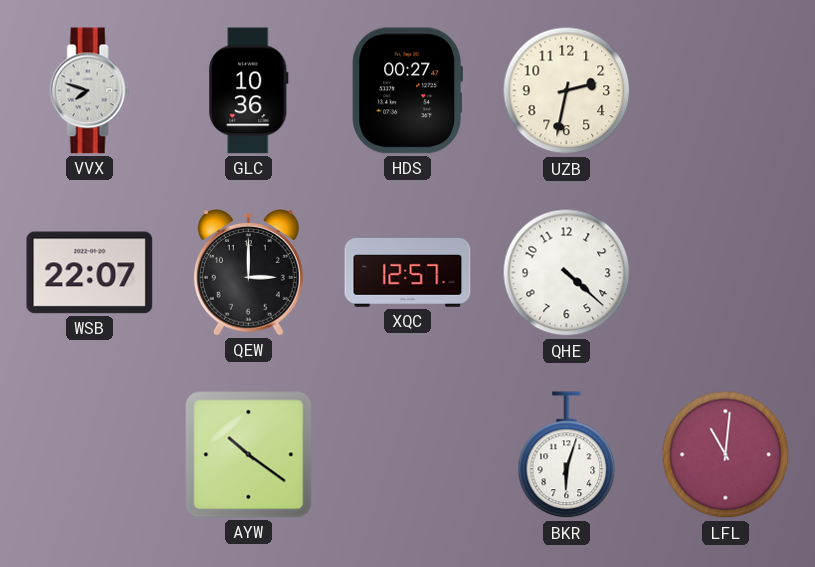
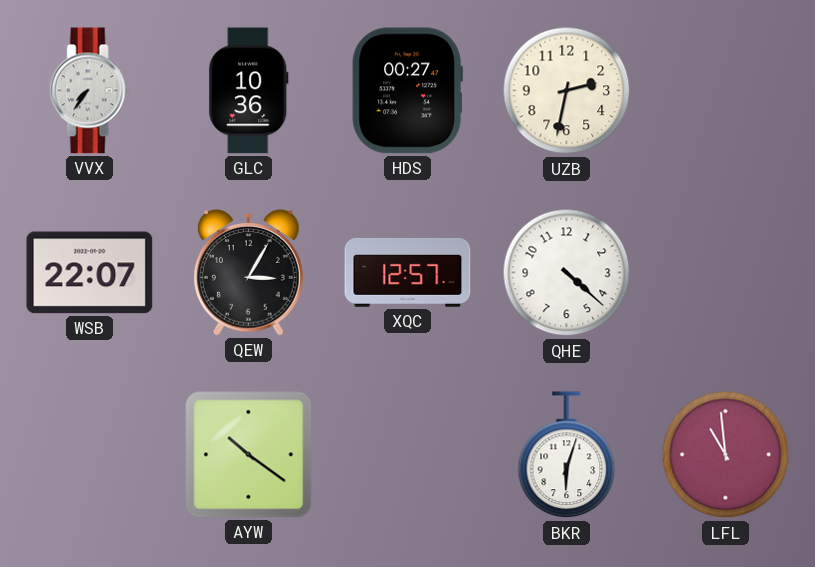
VVX: 7:48 -> 7:36
QEW: 3:00 -> 3:05
LFL: 11:01 -> 10:59
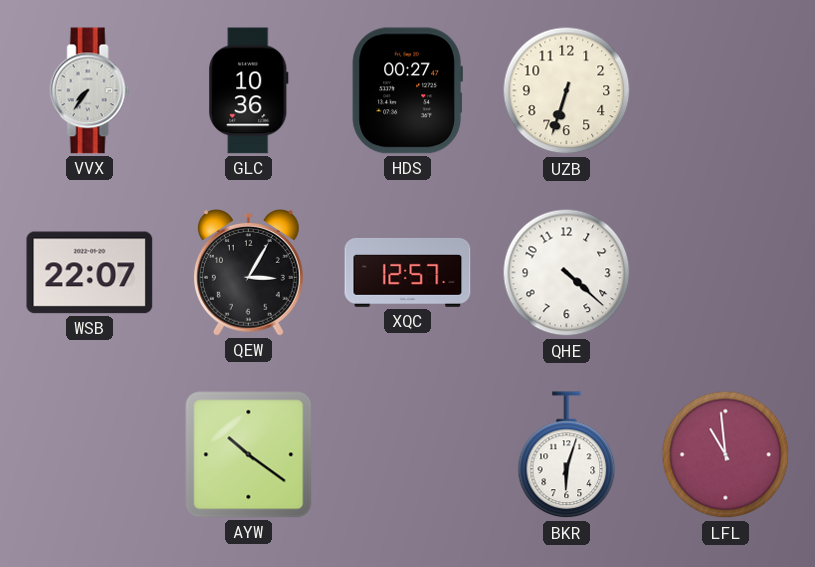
UZB: 2:32 -> 6:33
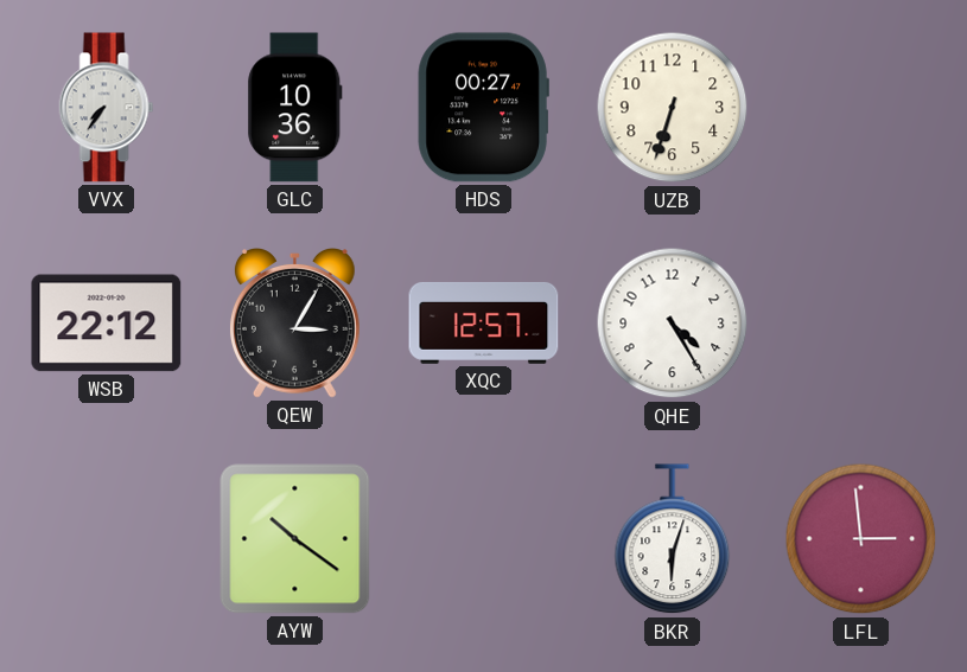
WSB: 22:07 -> 22:12
QHE: 4:22 -> 4:25
LFL: 10:59 -> 2:59
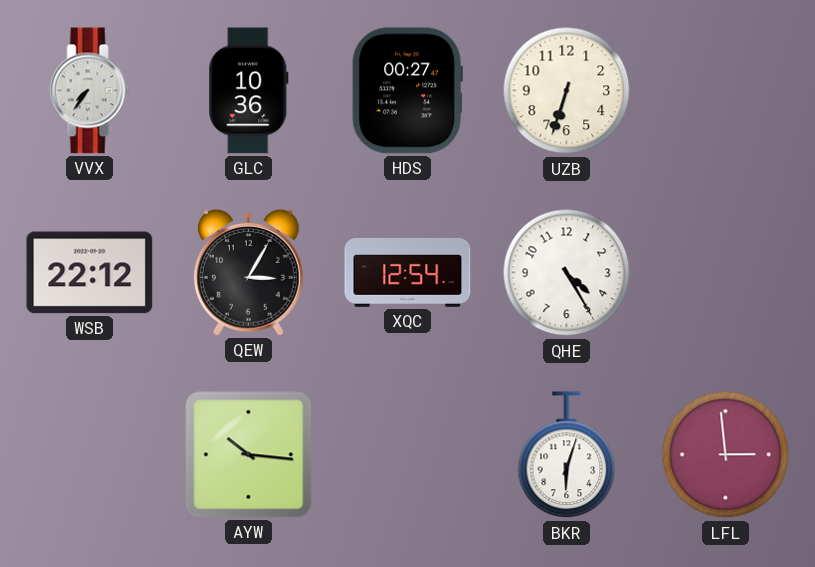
XQC: 12:57 -> 12:54
AYW: 10:21 -> 10:16
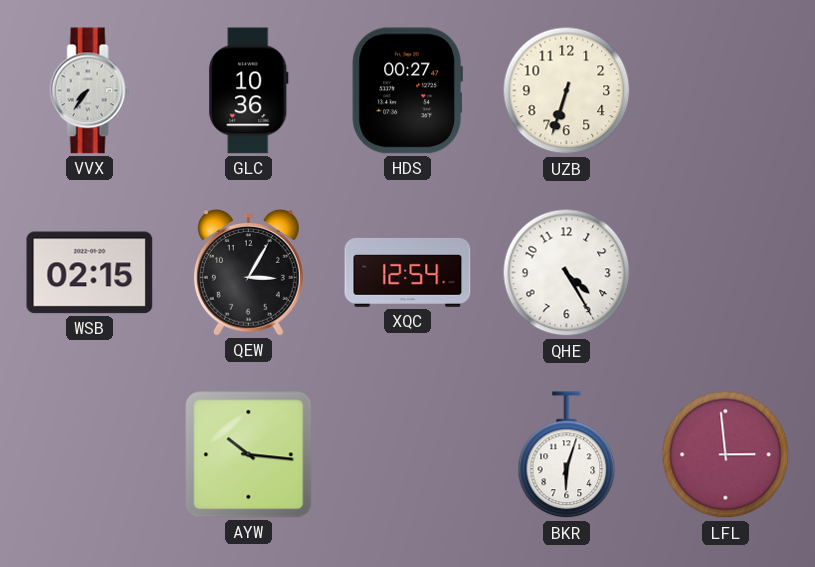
WSB: 22:12 -> 02:15
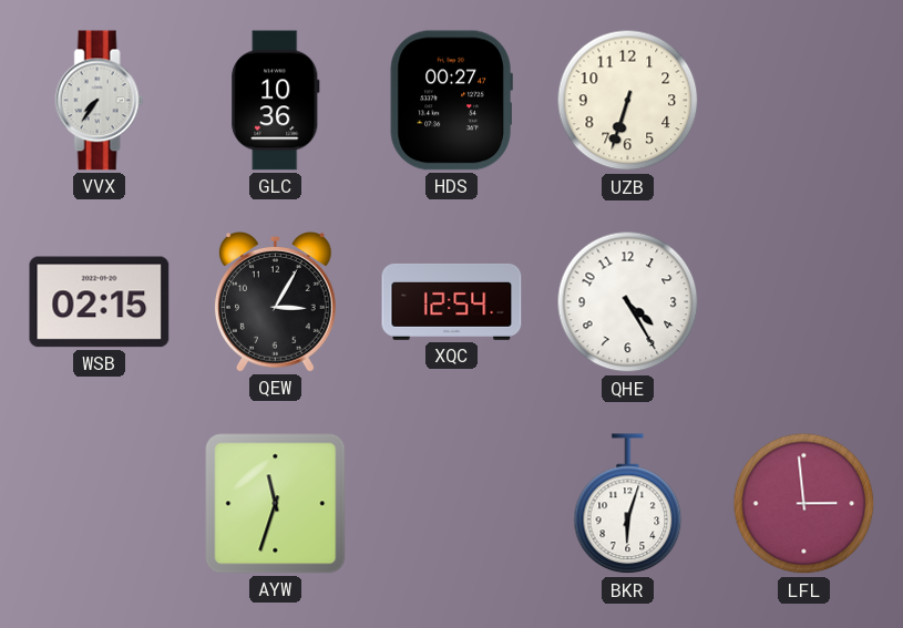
AYW: 10:16 -> 11:33
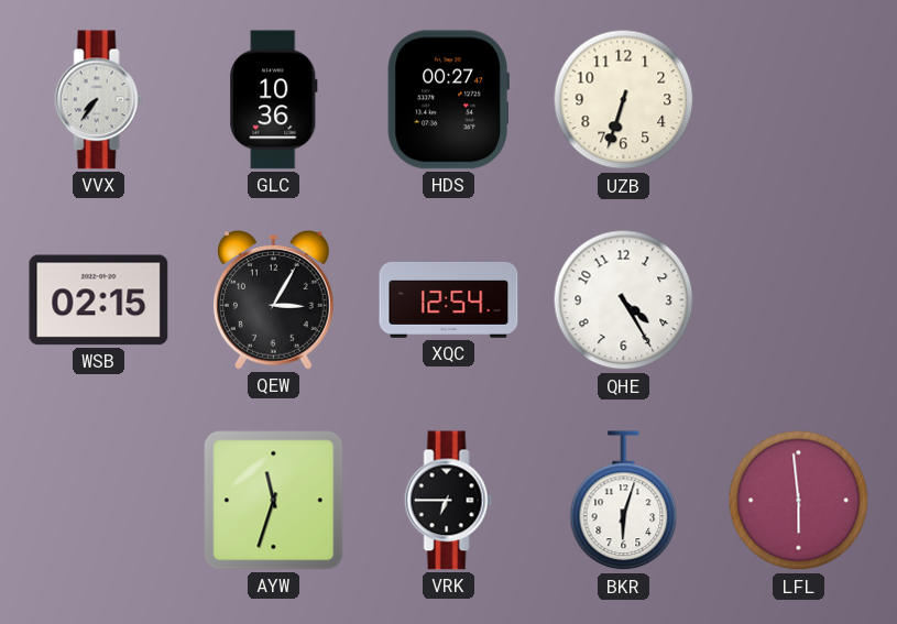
VRK: none -> 6:45
LFL: 2:59 -> 5:59
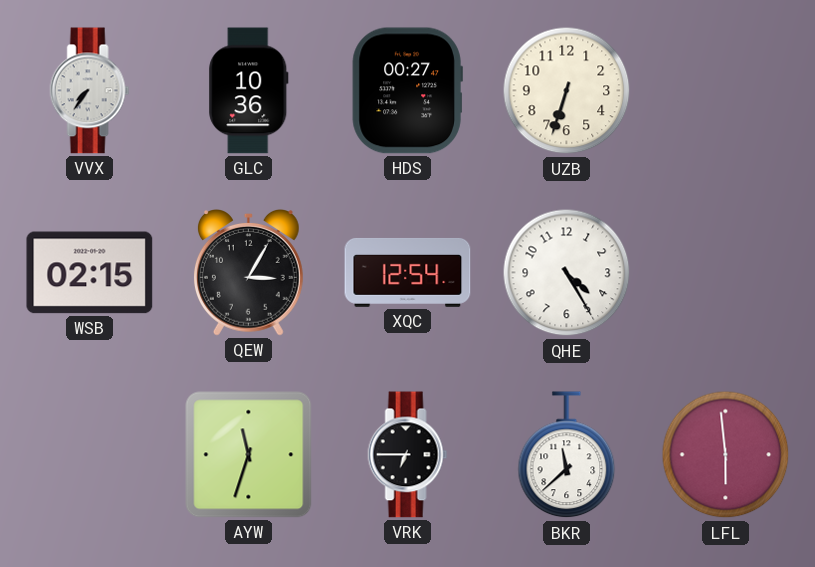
BKR: 6:03 -> 11:38
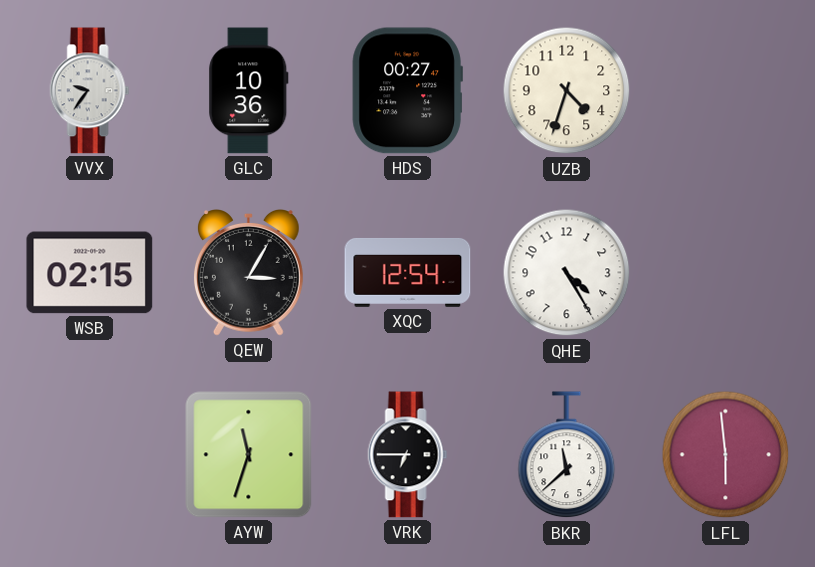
VVX: 7:36 -> 9:36
UZB: 6:33 -> 4:33
